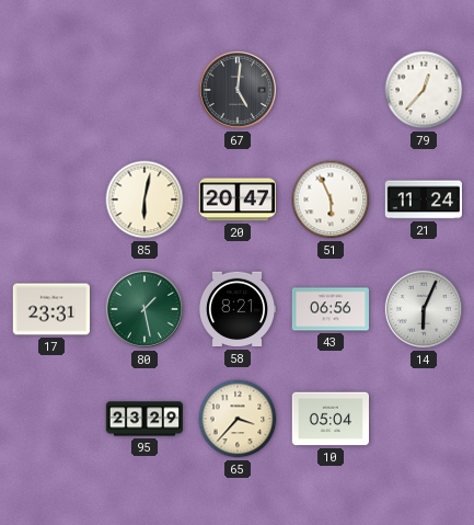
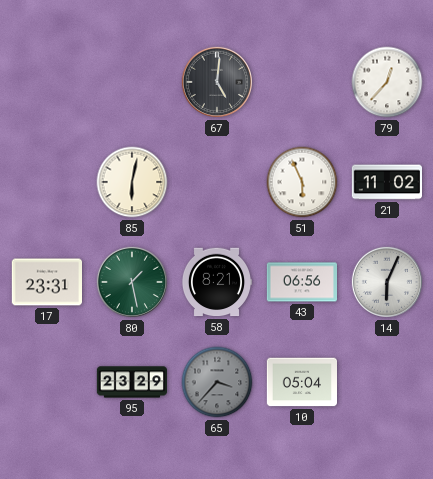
20: 20:47 -> none
21: 11:24 -> 11:02
65 dial: cream -> grey
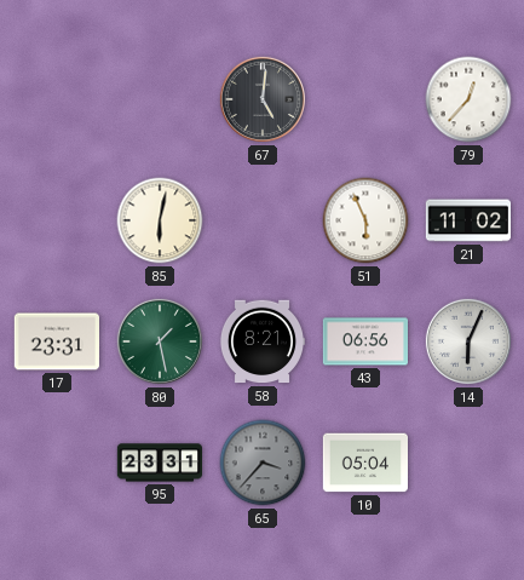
95: 23:29 -> 23:31
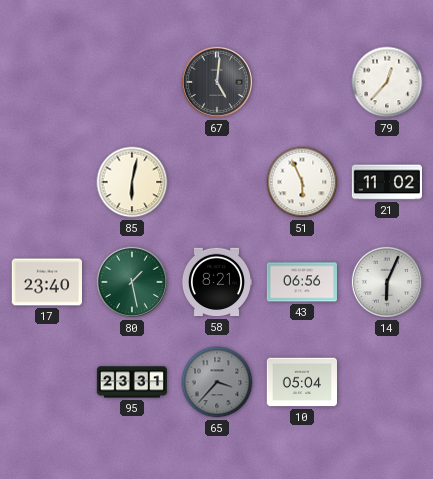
17: 23:31 -> 23:40
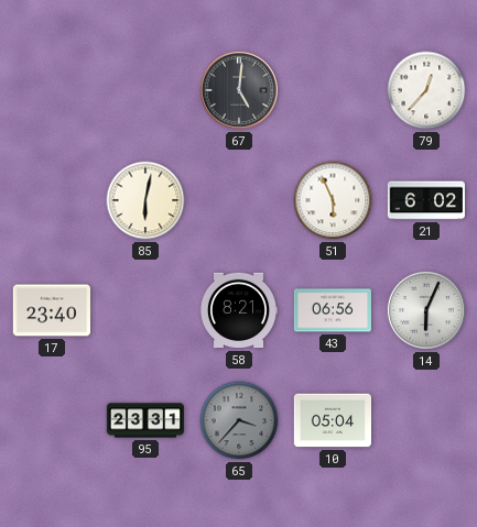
21: 11:02 -> 6:02
80: 1:28 -> none
